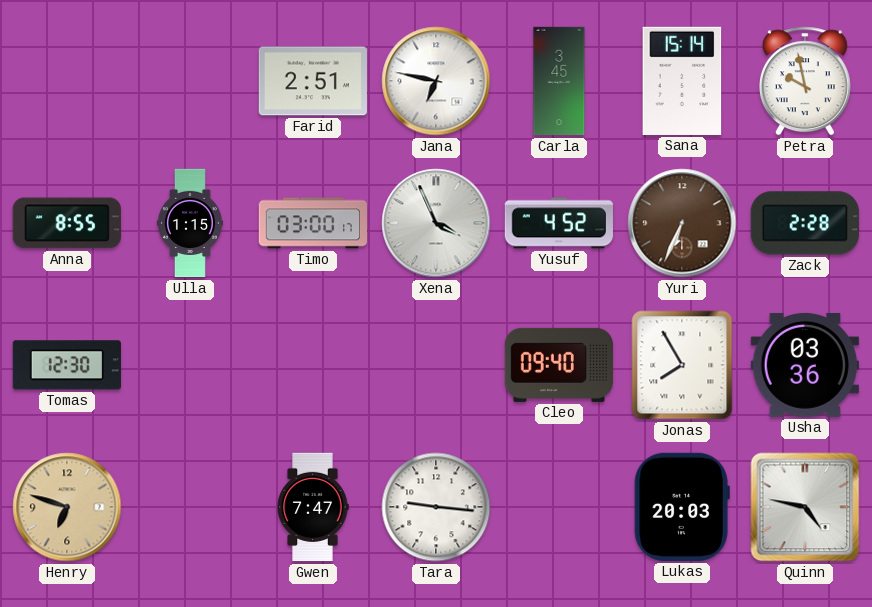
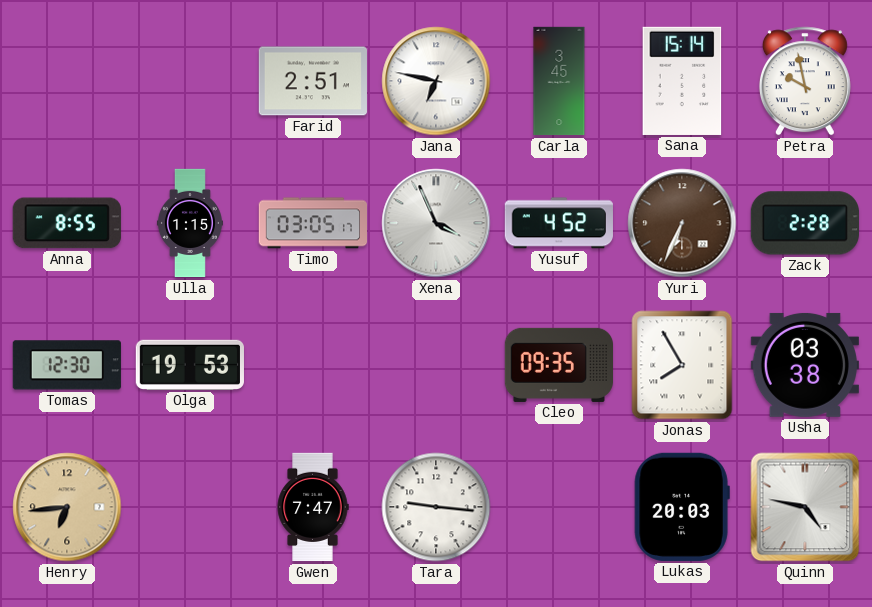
Timo: 03:00 -> 03:05
Olga: none -> 19:53
Cleo: 09:40 -> 09:35
Usha: 03:36 -> 03:38
Henry: 6:48 -> 6:44
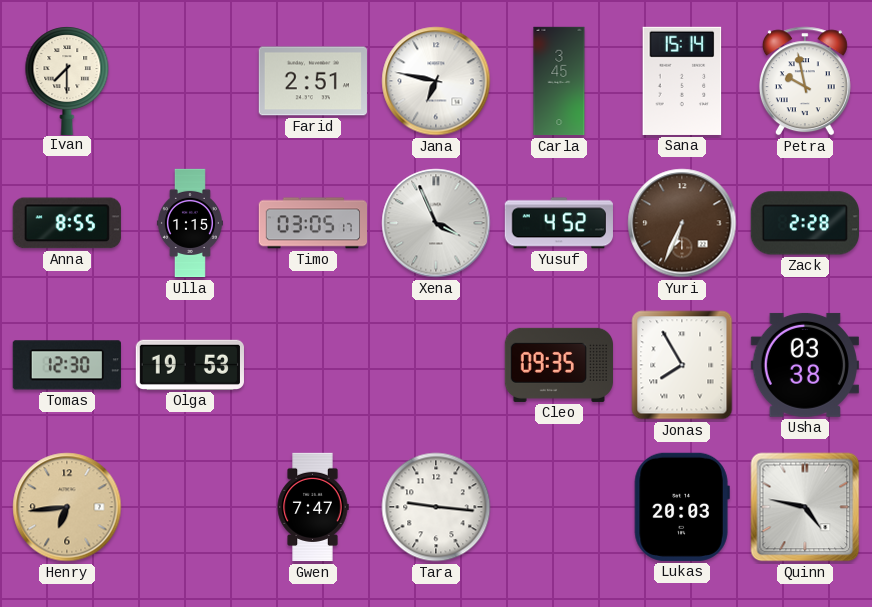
Ivan: none -> 7:30
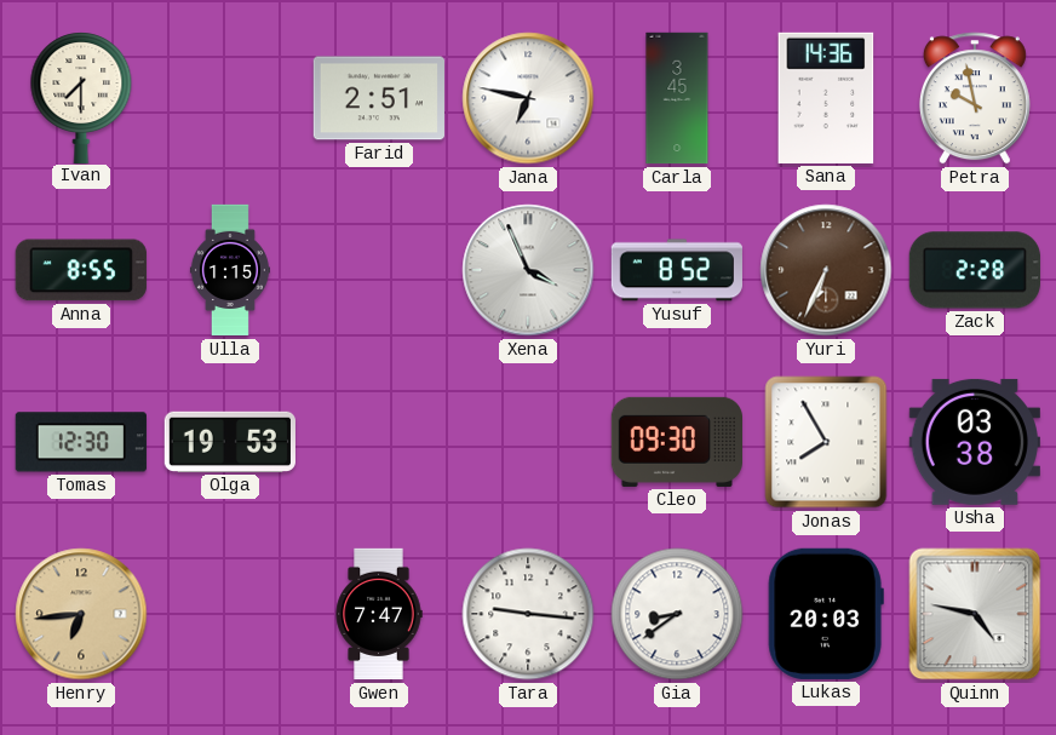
Sana: 15:14 -> 14:36
Timo: 03:05 -> none
Yusuf: 4:52 -> 8:52
Cleo: 09:35 -> 09:30
Gia: none -> 8:39
